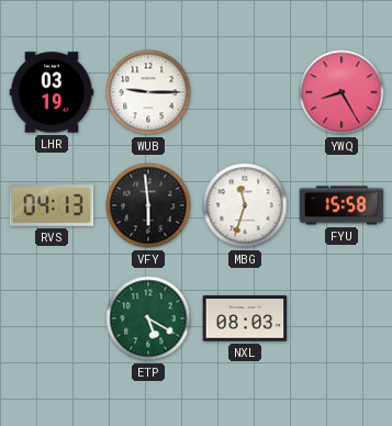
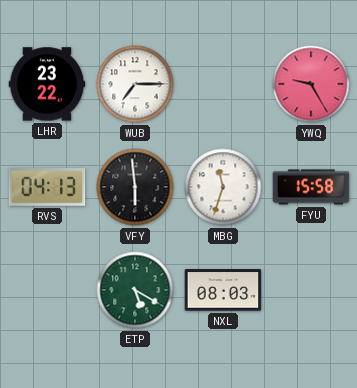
LHR: 03:19 -> 23:22
WUB: 9:15 -> 7:15
YWQ: 8:25 -> 9:25
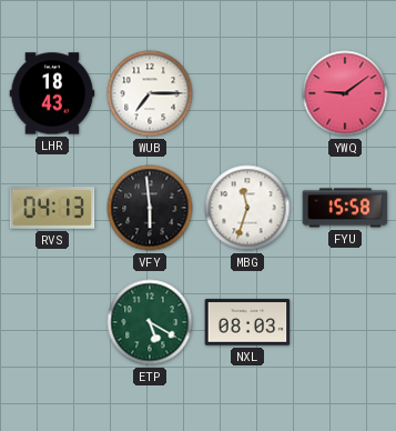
LHR: 23:22 -> 18:43
YWQ: 9:25 -> 9:09
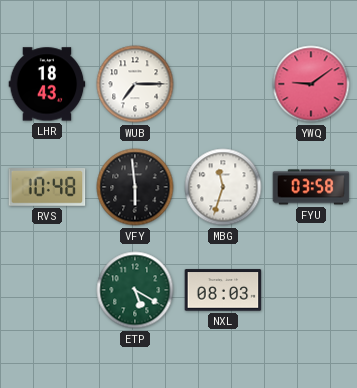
RVS: 04:13 -> 10:48
FYU: 15:58 -> 03:58
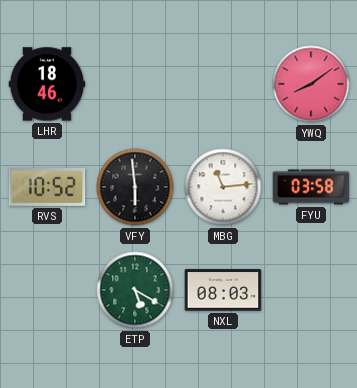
LHR: 18:43 -> 18:46
WUB: 7:15 -> none
YWQ: 9:09 -> 8:09
RVS: 10:48 -> 10:52
MBG: 11:33 -> 11:14
